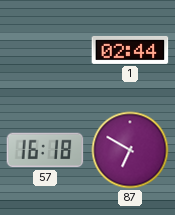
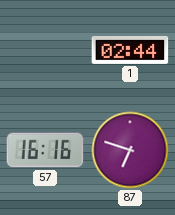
57: 16:18 -> 16:16
87: 6:50 -> 6:48
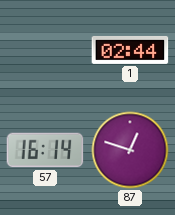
57: 16:16 -> 16:14
87: 6:48 -> 12:48
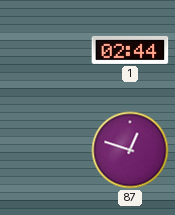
57: 16:14 -> none
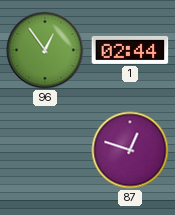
96: none -> 12:54
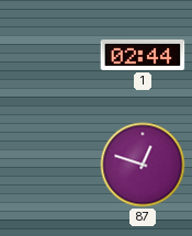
96: 12:54 -> none
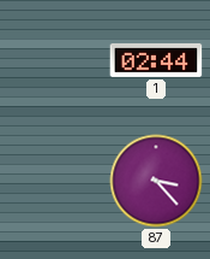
87: 12:48 -> 3:23
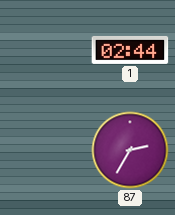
87: 3:23 -> 2:35
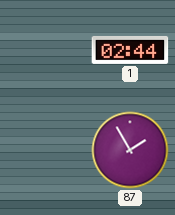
87: 2:35 -> 1:55
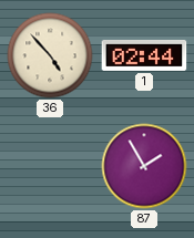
36: none -> 4:53
